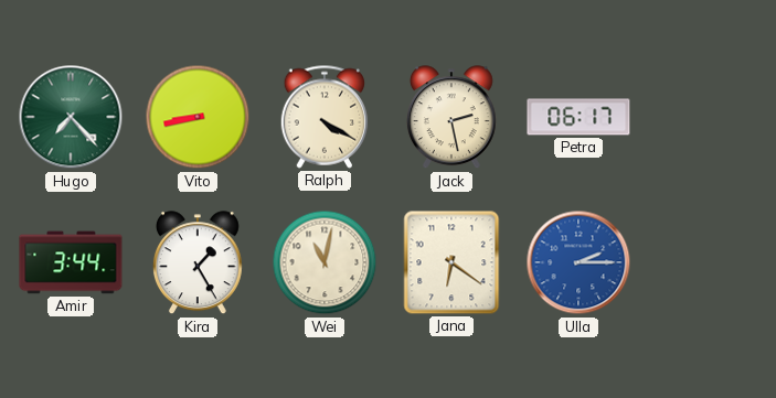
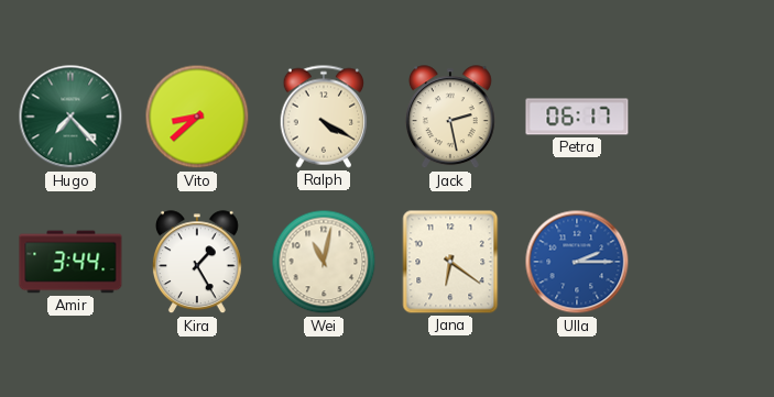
Vito: 8:43 -> 8:38
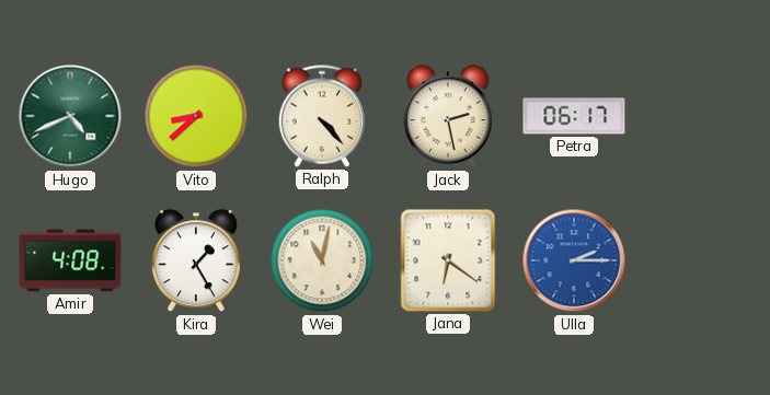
Hugo: 7:23 -> 4:41
Ralph: 4:20 -> 4:23
Amir: 3:44 -> 4:08
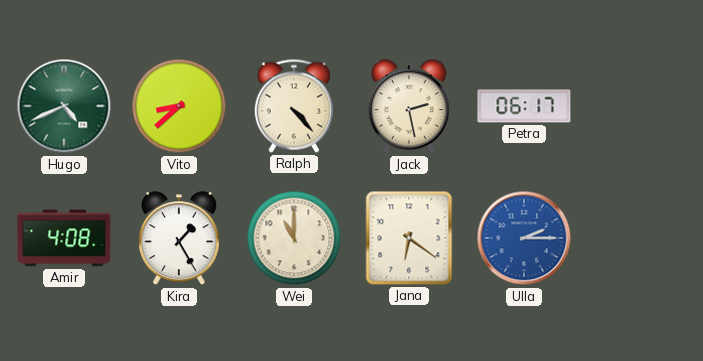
Wei: 11:02 -> 11:00
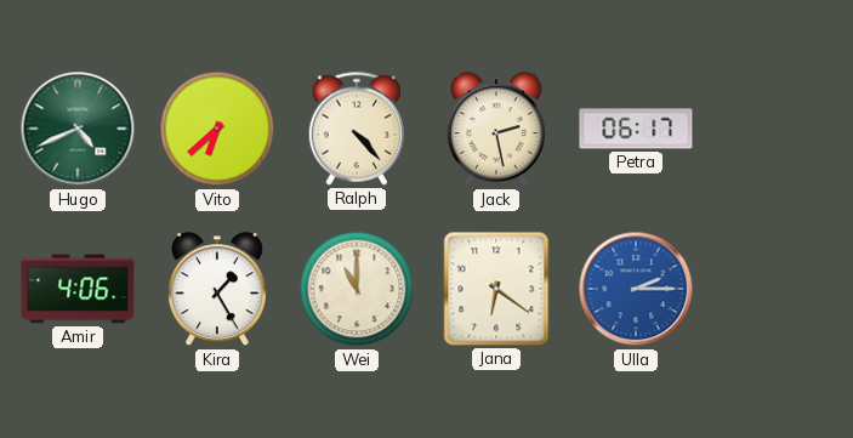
Vito: 8:38 -> 6:38
Amir: 4:08 -> 4:06
